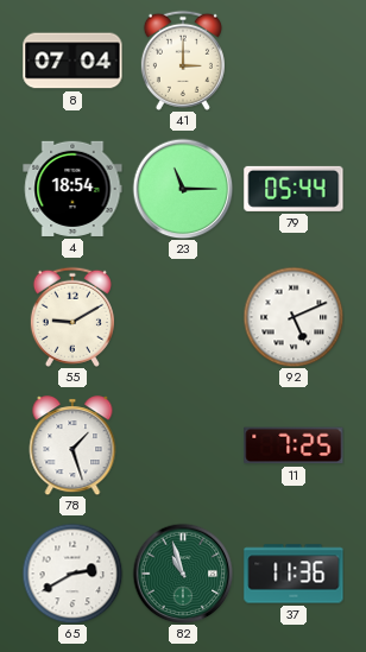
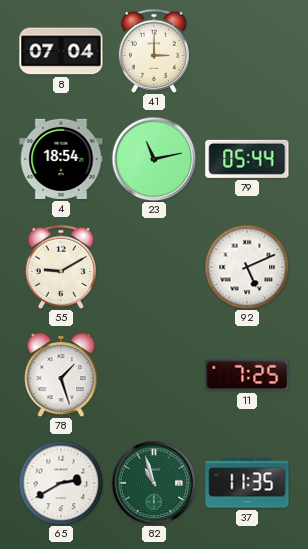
23: 11:15 -> 11:13
37: 11:36 -> 11:35
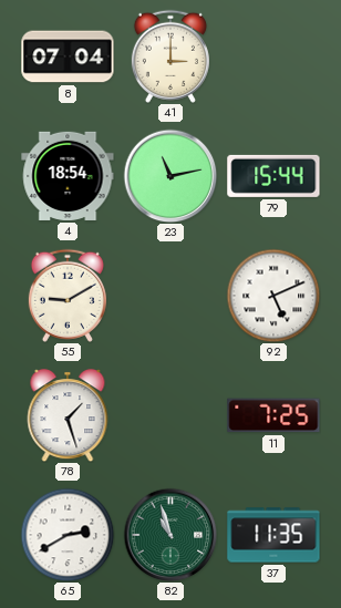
79: 05:44 -> 15:44
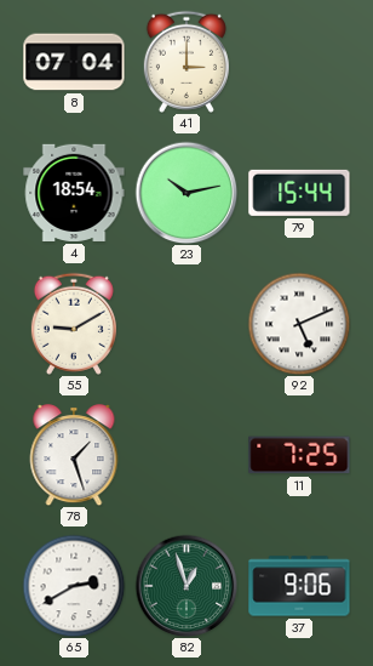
23: 11:13 -> 10:13
82: 10:57 -> 12:57
37: 11:35 -> 9:06
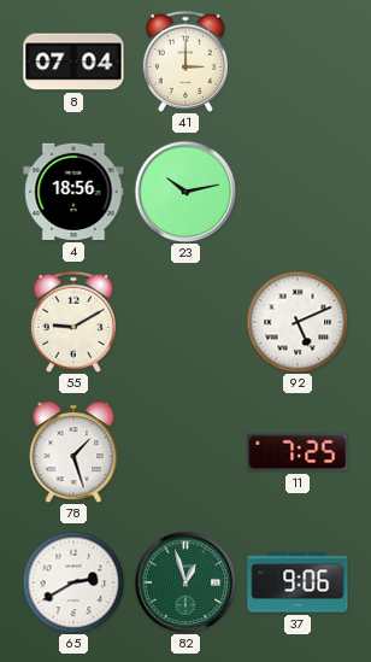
4: 18:54 -> 18:56
79: 15:44 -> none
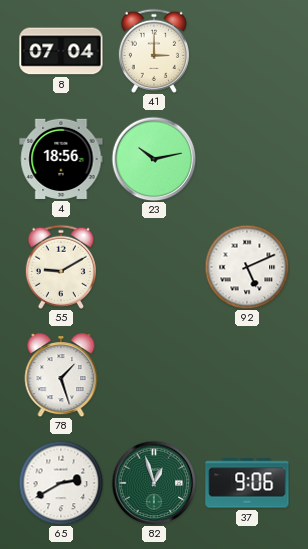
11: 7:25 -> none
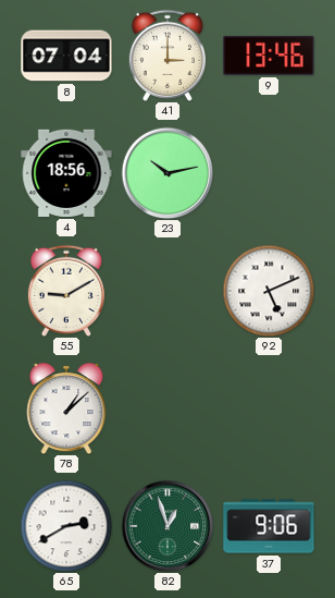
9: none -> 13:46
78: 1:27 -> 1:08
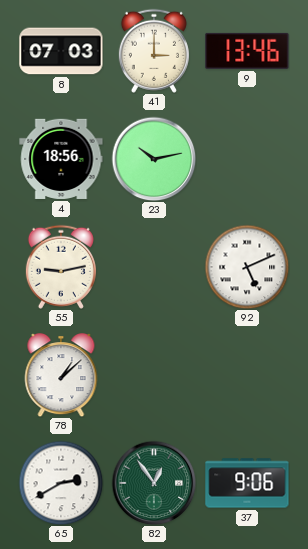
8: 07:04 -> 07:03
55: 9:10 -> 9:13
82: 12:57 -> 12:54
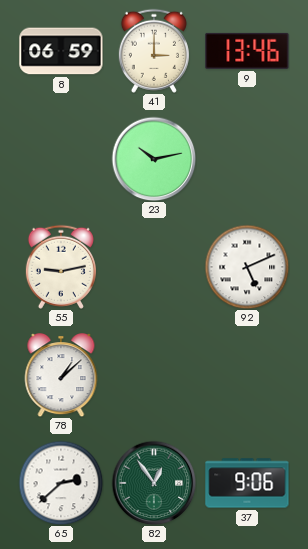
8: 07:03 -> 06:59
4: 18:56 -> none
65: 2:40 -> 2:38
